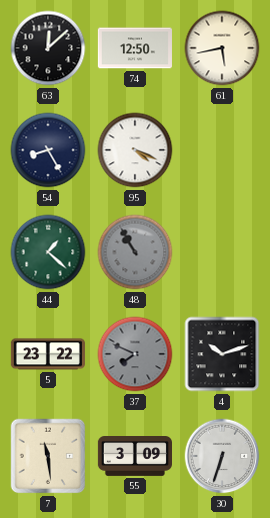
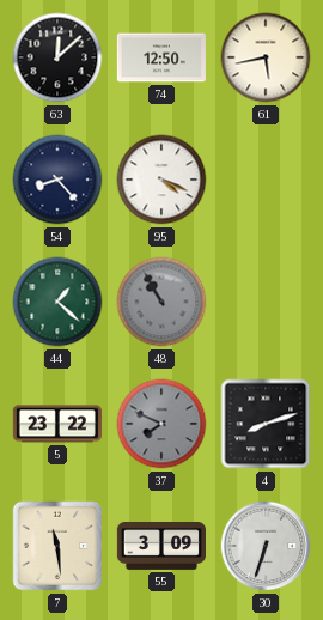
54: 8:25 -> 8:23
4: 10:12 -> 8:12
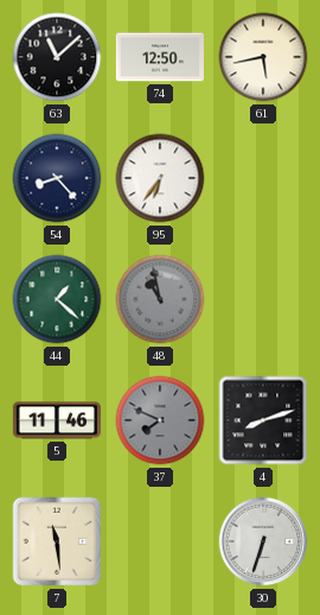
63: 12:08 -> 11:08
95: 4:19 -> 6:36
48: 10:55 -> 10:58
5: 23:22 -> 11:46
55: 3:09 -> none
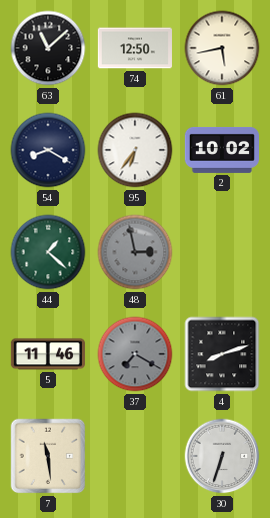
54: 8:23 -> 8:20
2: none -> 10:02
48: 10:58 -> 2:58
37: 7:49 -> 7:20
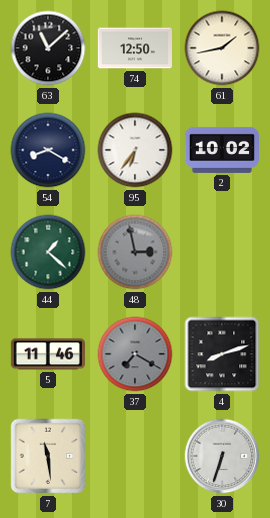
61: 5:43 -> 1:43
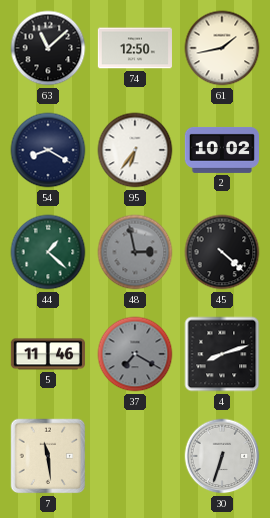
45: none -> 4:22
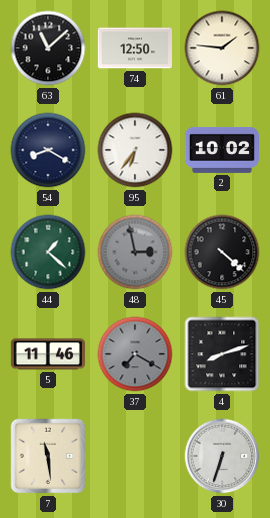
61: 1:43 -> 1:46
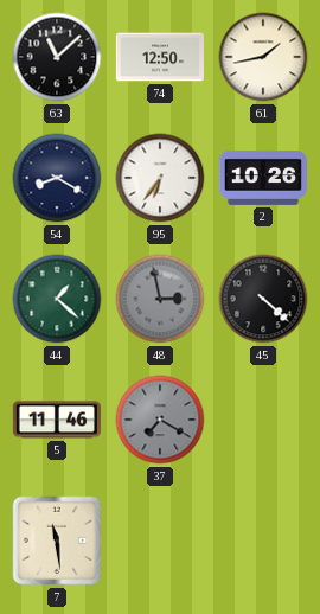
61: 1:46 -> 1:43
2: 10:02 -> 10:26
4: 8:12 -> none
30: 6:33 -> none
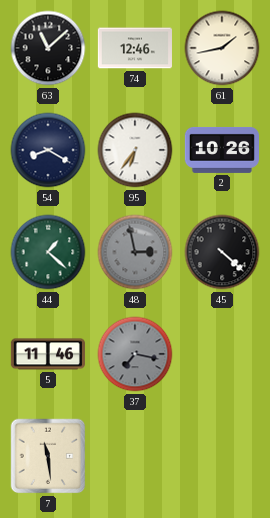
74: 12:50 -> 12:46
37: 7:20 -> 7:17
